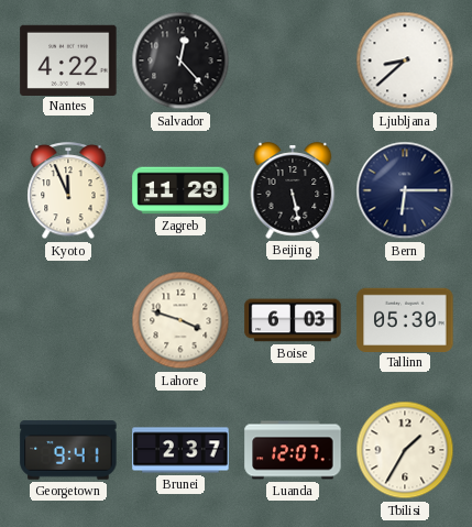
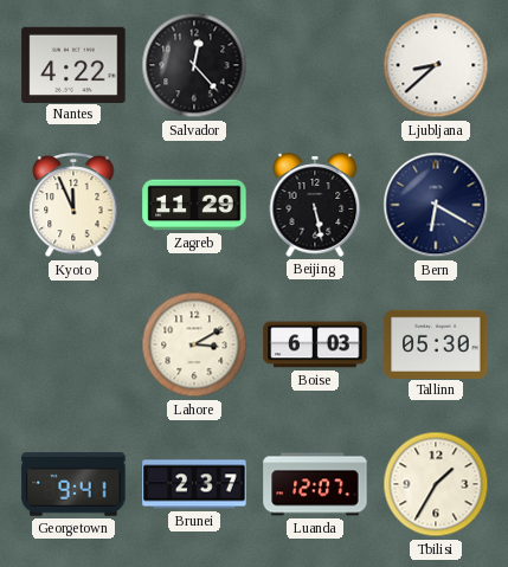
Bern: 6:15 -> 6:20
Lahore: 3:48 -> 3:10
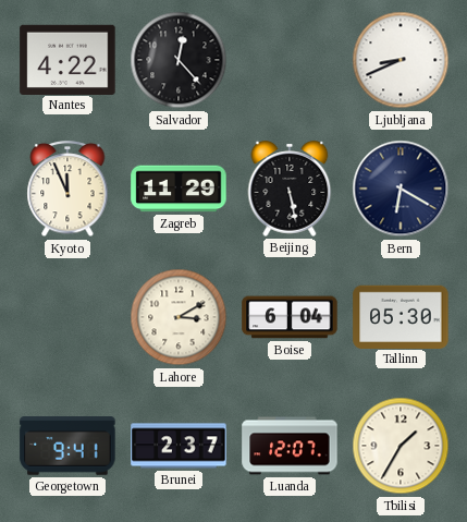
Ljubljana: 8:38 -> 8:41
Boise: 6:03 -> 6:04
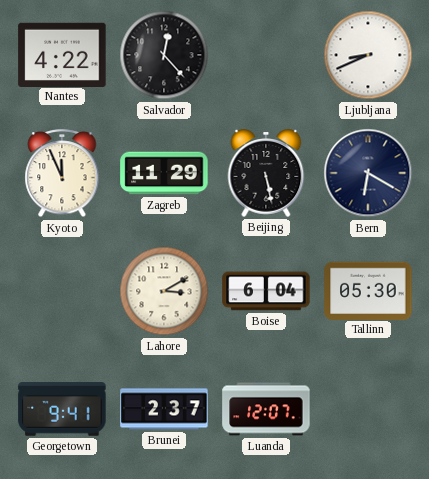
Tbilisi: 1:35 -> none
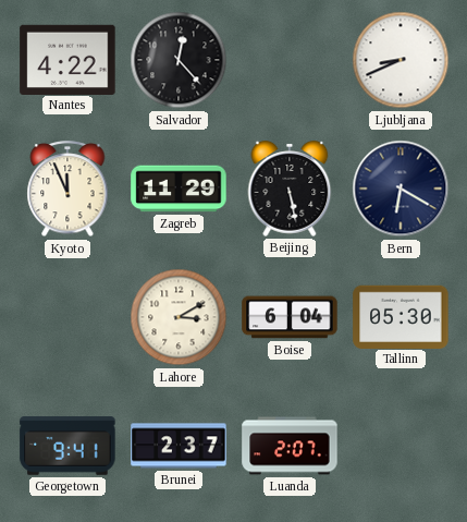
Luanda: 12:07 -> 2:07
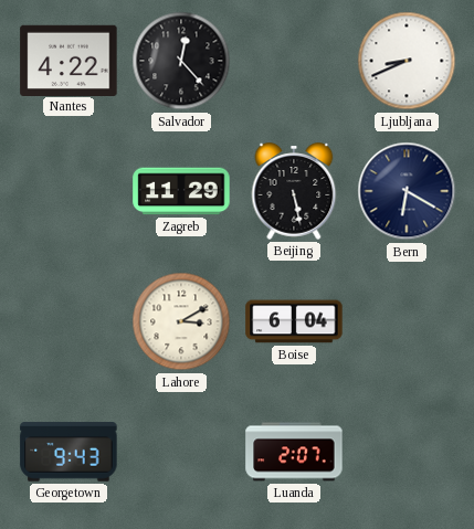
Kyoto: 11:56 -> none
Tallinn: 05:30 -> none
Georgetown: 9:41 -> 9:43
Brunei: 2:37 -> none
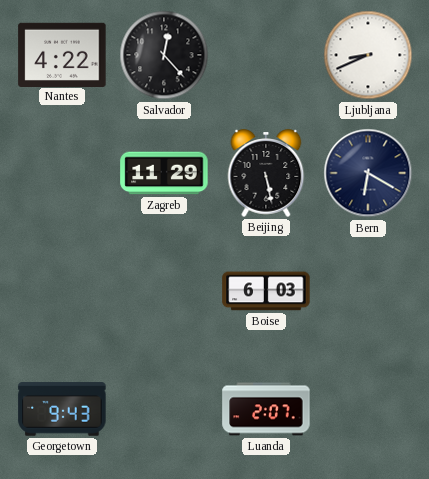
Lahore: 3:10 -> none
Boise: 6:04 -> 6:03
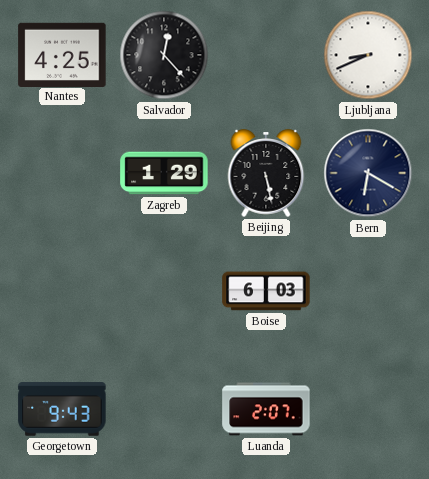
Nantes: 4:22 -> 4:25
Zagreb: 11:29 -> 1:29
